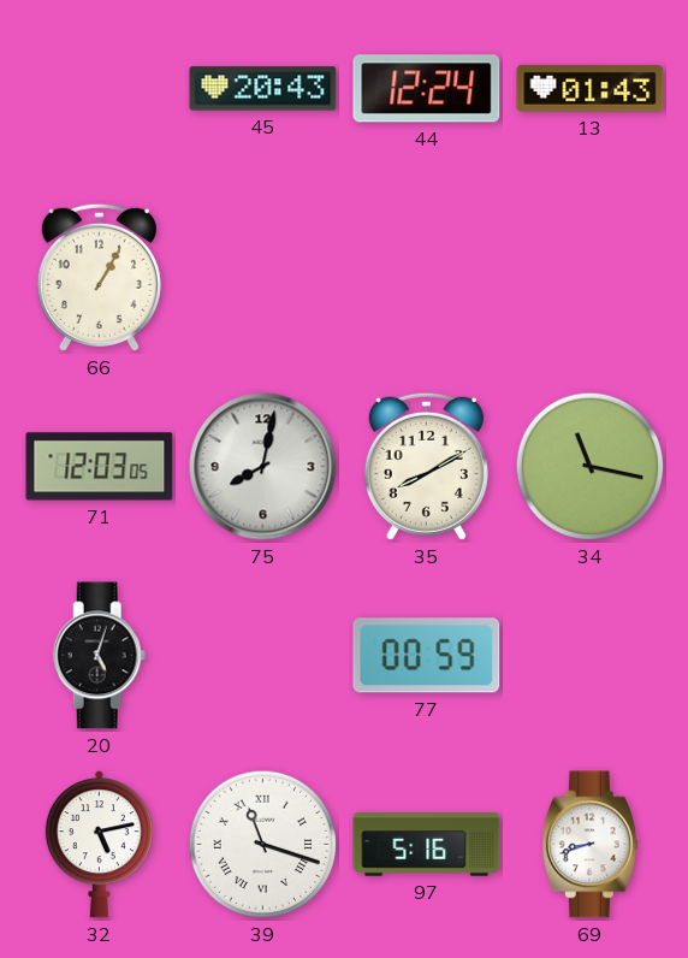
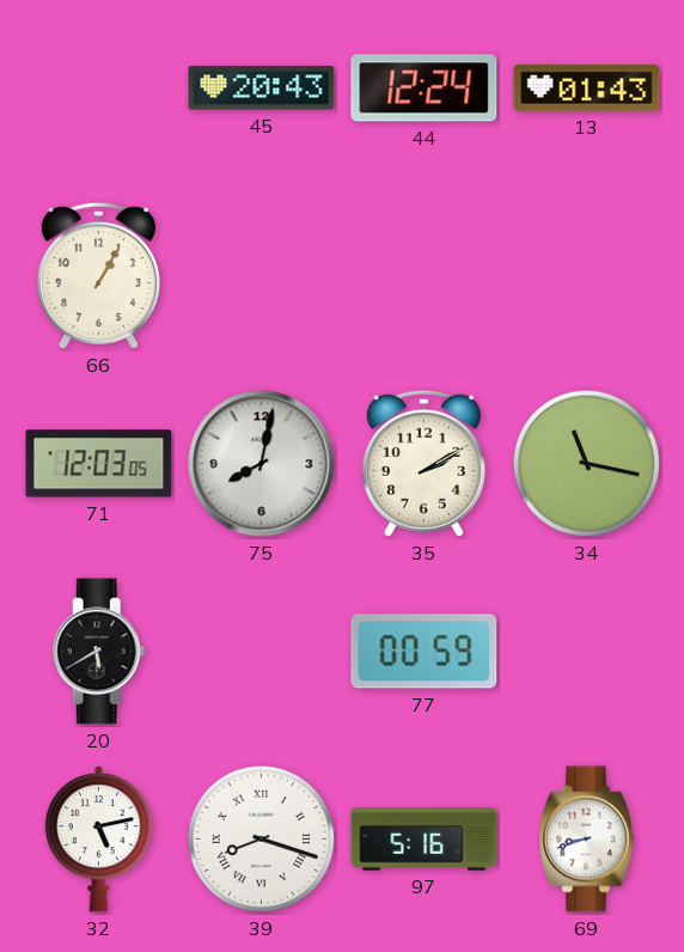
35: 8:10 -> 2:10
20: 5:03 -> 5:40
39: 11:18 -> 8:18
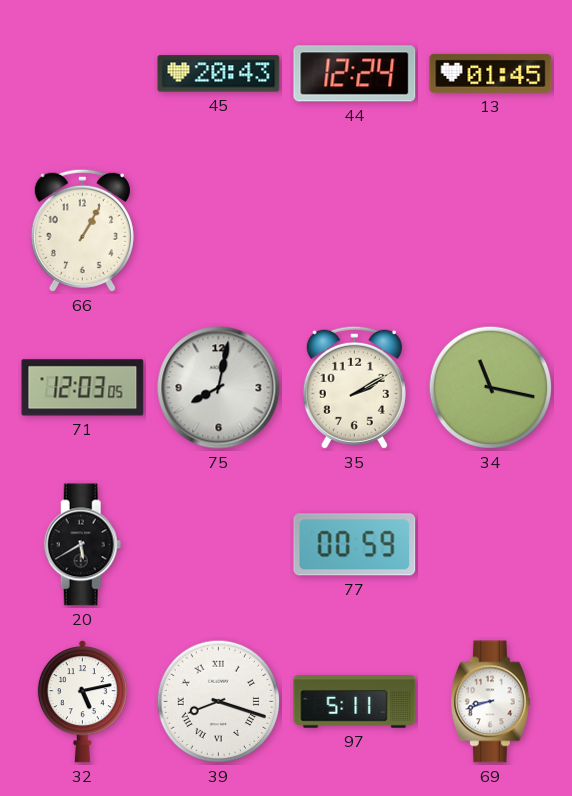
13: 01:43 -> 01:45
97: 5:16 -> 5:11
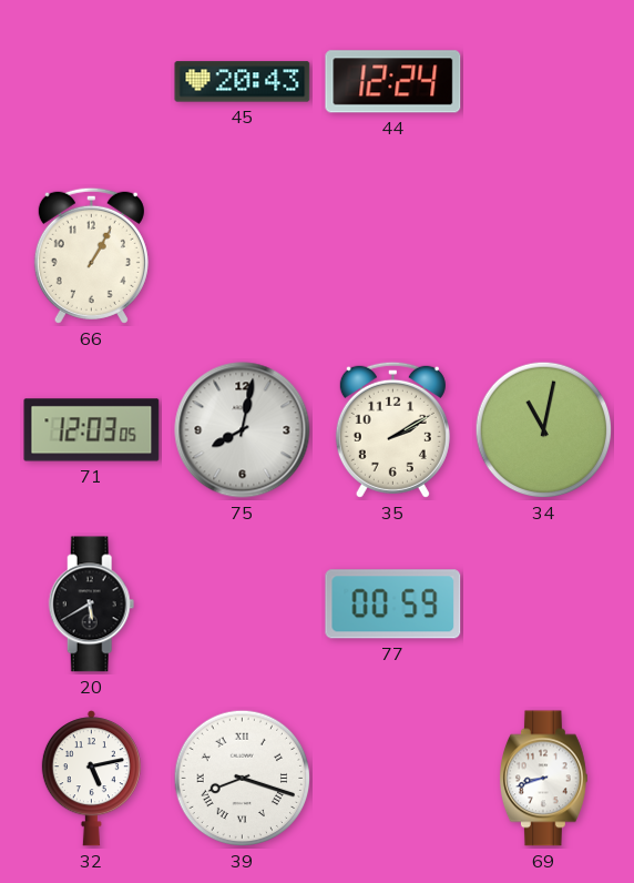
13: 01:45 -> none
34: 11:17 -> 11:02
97: 5:11 -> none
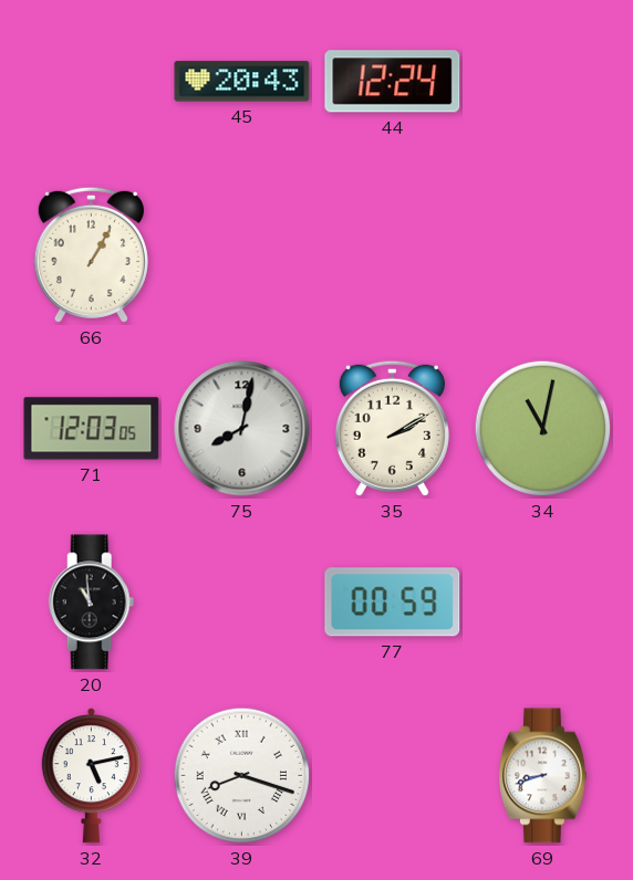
20: 5:40 -> 10:59
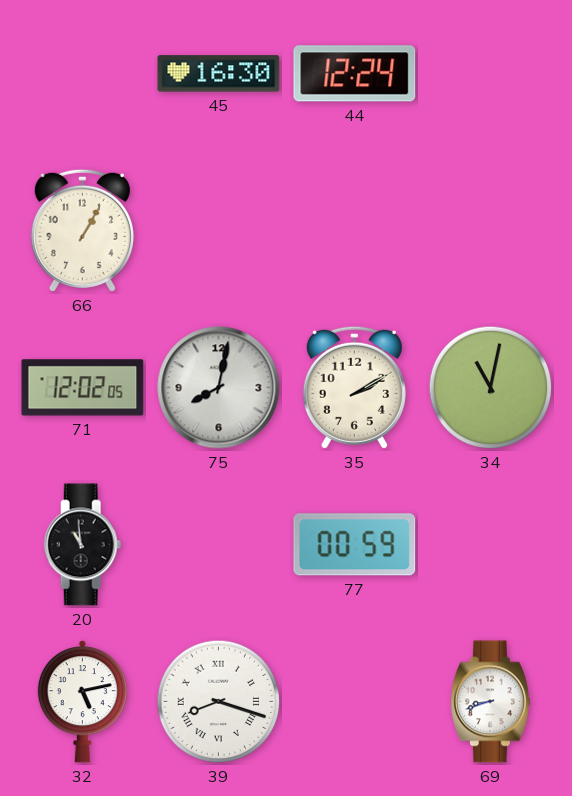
45: 20:43 -> 16:30
71: 12:03 -> 12:02
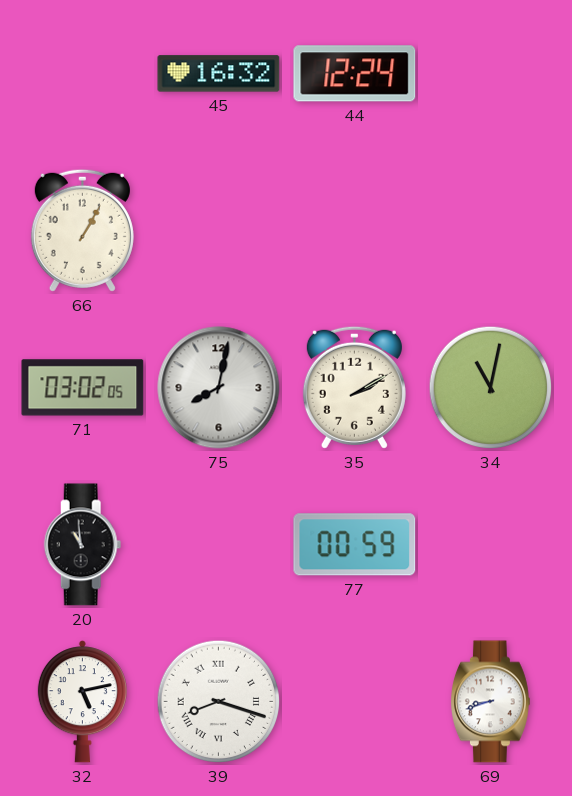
45: 16:30 -> 16:32
71: 12:02 -> 03:02
